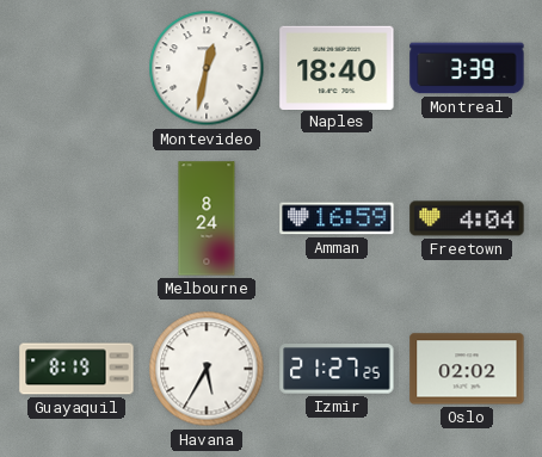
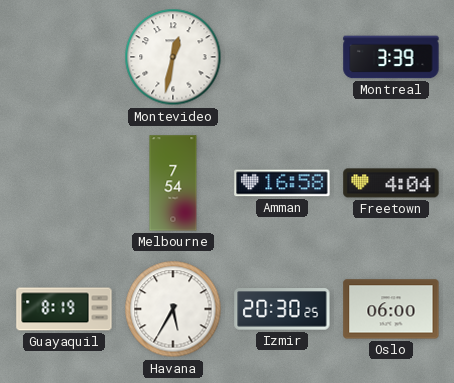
Naples: 18:40 -> none
Melbourne: 8:24 -> 7:54
Amman: 16:59 -> 16:58
Izmir: 21:27 -> 20:30
Oslo: 02:02 -> 06:00
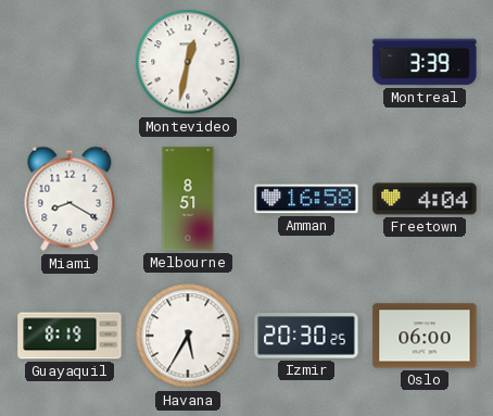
Miami: none -> 8:20
Melbourne: 7:54 -> 8:51
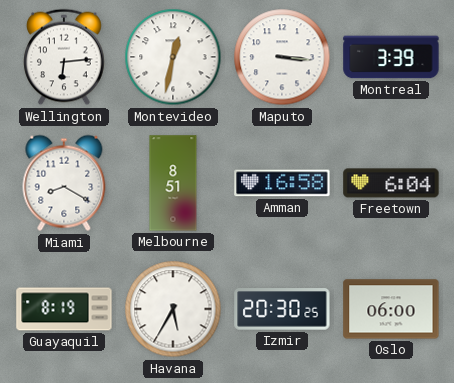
Wellington: none -> 6:14
Maputo: none -> 3:16
Freetown: 4:04 -> 6:04
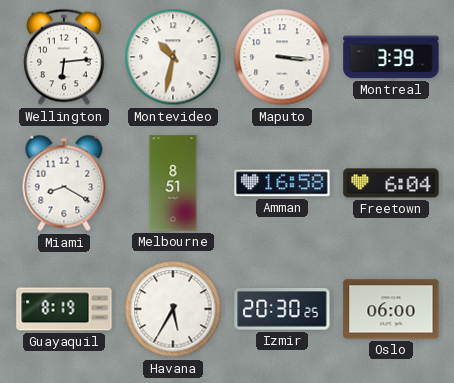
Montevideo: 12:32 -> 10:32
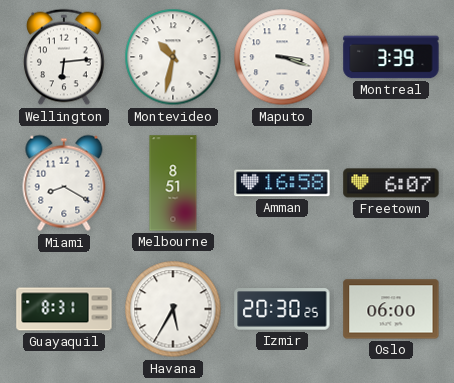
Maputo: 3:16 -> 3:18
Freetown: 6:04 -> 6:07
Guayaquil: 8:19 -> 8:31
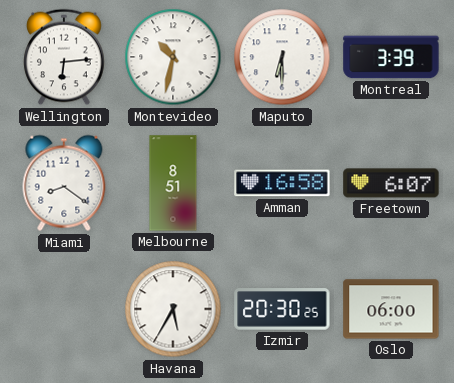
Maputo: 3:18 -> 6:30
Miami: 8:20 -> 8:21
Guayaquil: 8:31 -> none
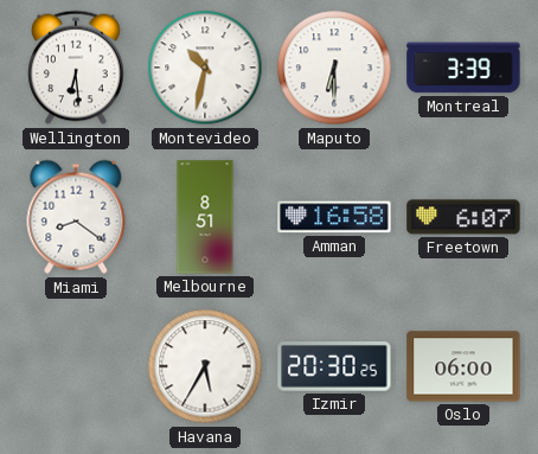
Wellington: 6:14 -> 6:29
